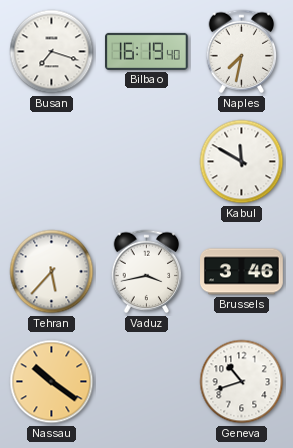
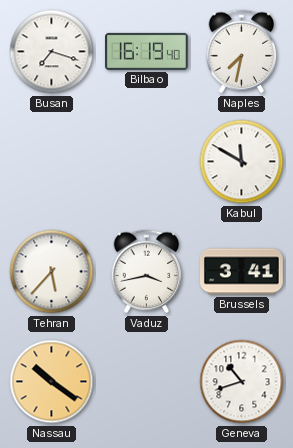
Brussels: 3:46 -> 3:41
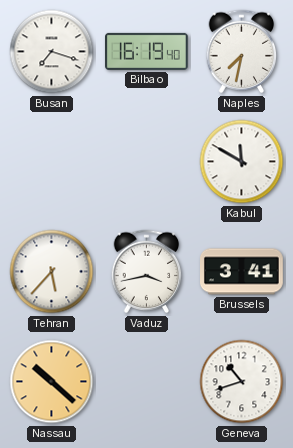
Nassau: 10:21 -> 10:22
